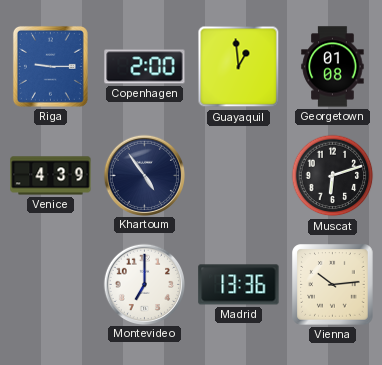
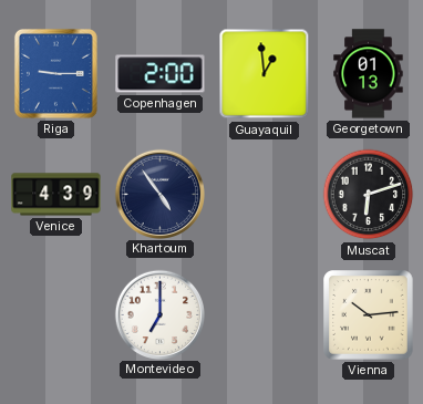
Georgetown: 01:08 -> 01:13
Madrid: 13:36 -> none
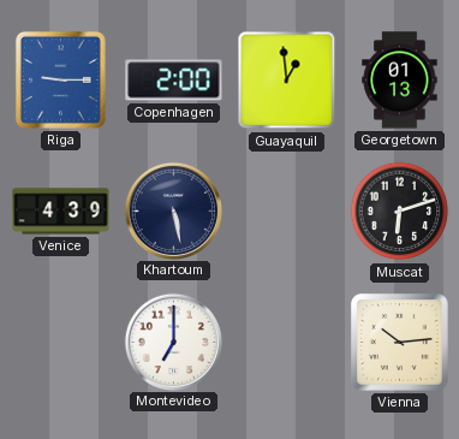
Khartoum: 4:54 -> 5:28
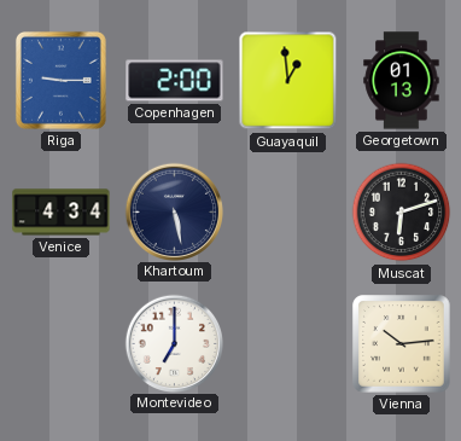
Venice: 4:39 -> 4:34
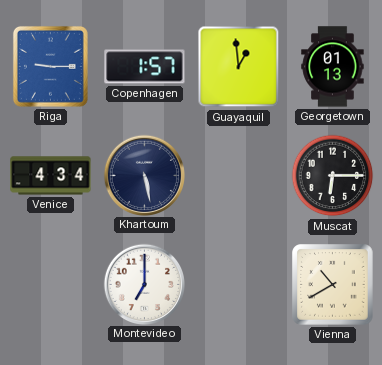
Copenhagen: 2:00 -> 1:57
Muscat: 6:12 -> 6:15
Vienna: 10:14 -> 10:40
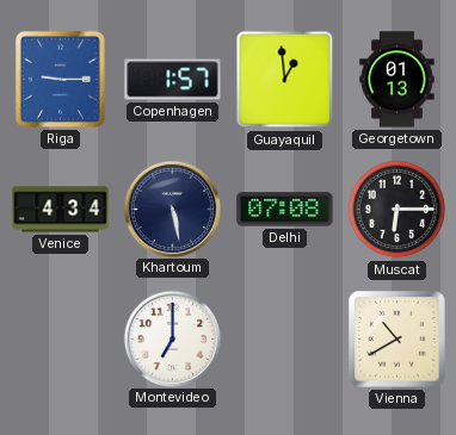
Delhi: none -> 07:08
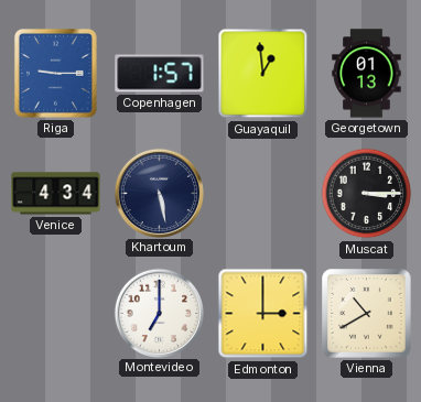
Delhi: 07:08 -> none
Muscat: 6:15 -> 3:15
Edmonton: none -> 3:00
